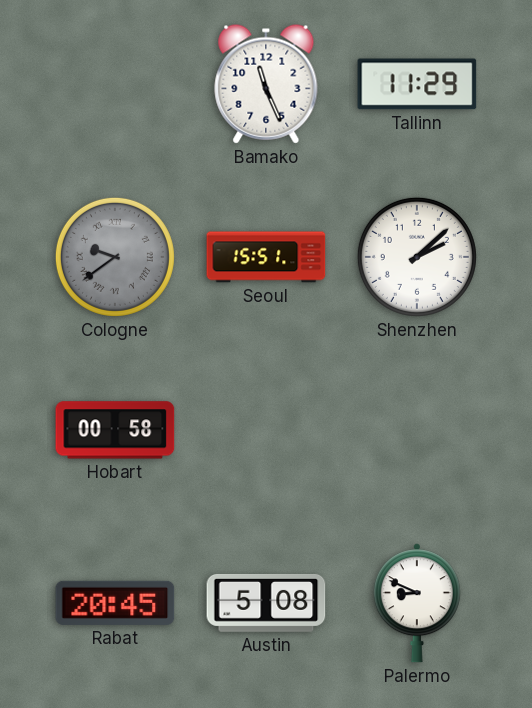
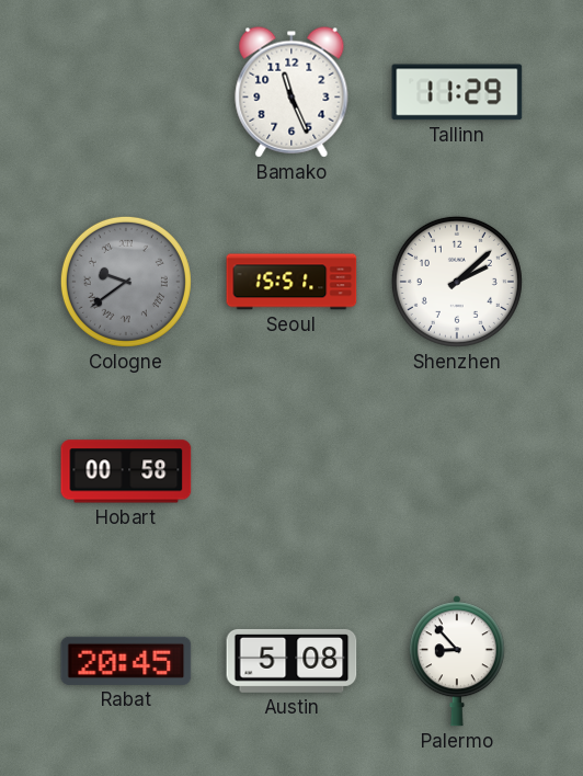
Palermo: 8:49 -> 8:53
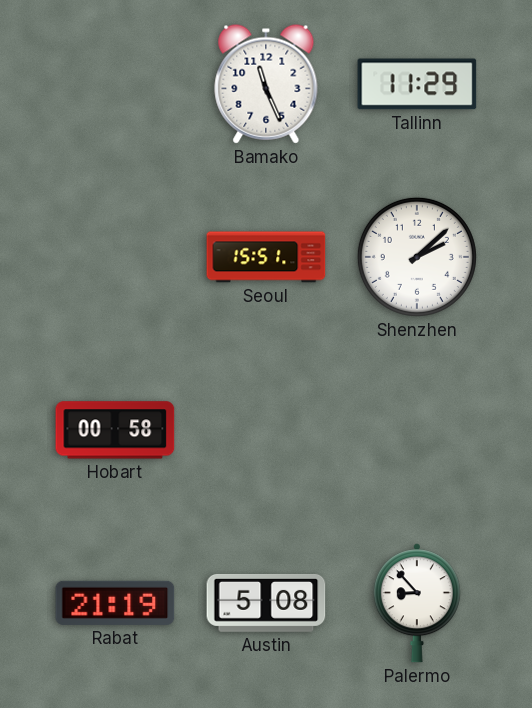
Cologne: 9:39 -> none
Rabat: 20:45 -> 21:19
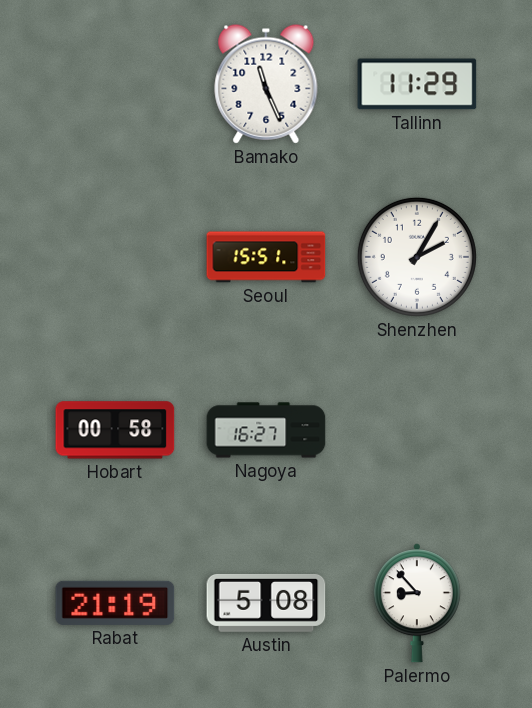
Shenzhen: 2:08 -> 2:05
Nagoya: none -> 16:27
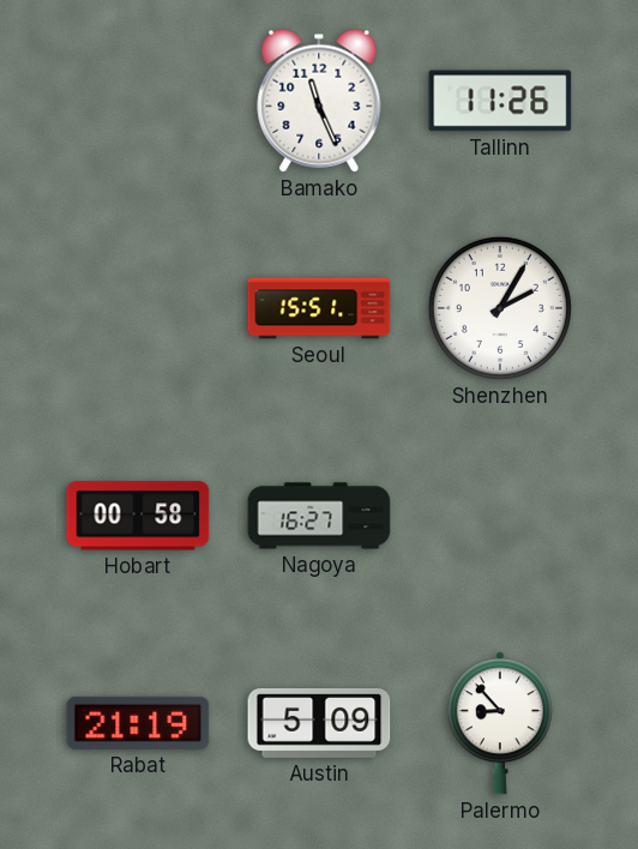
Tallinn: 11:29 -> 11:26
Austin: 5:08 -> 5:09
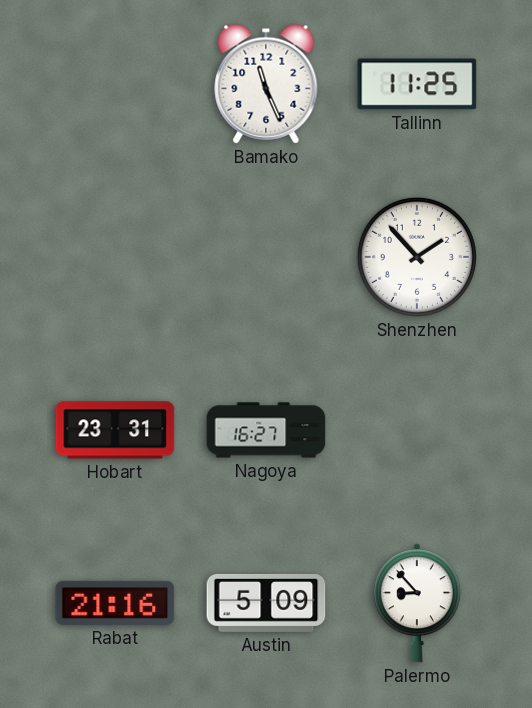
Tallinn: 11:26 -> 11:25
Seoul: 15:51 -> none
Shenzhen: 2:05 -> 1:53
Hobart: 00:58 -> 23:31
Rabat: 21:19 -> 21:16
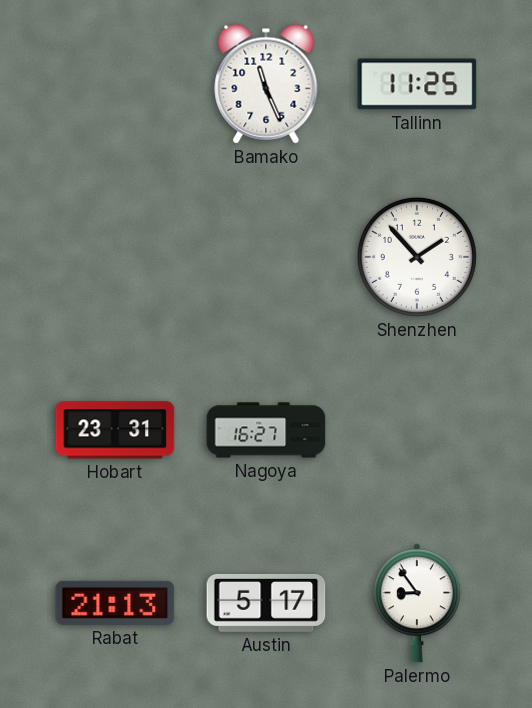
Rabat: 21:16 -> 21:13
Austin: 5:09 -> 5:17
Palermo: 8:53 -> 8:54
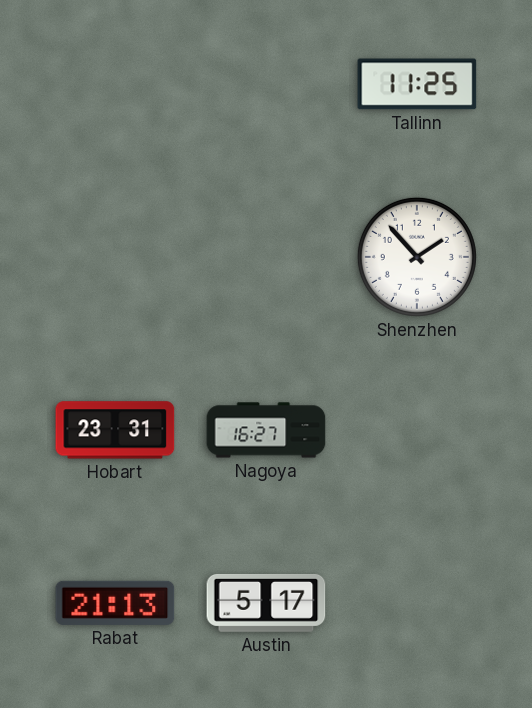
Bamako: 11:26 -> none
Palermo: 8:54 -> none
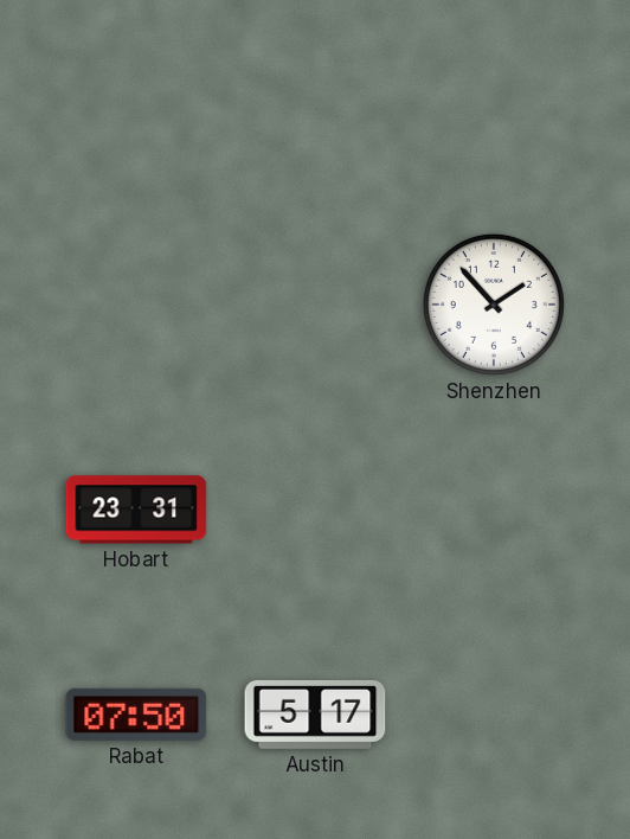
Tallinn: 11:25 -> none
Nagoya: 16:27 -> none
Rabat: 21:13 -> 07:50
